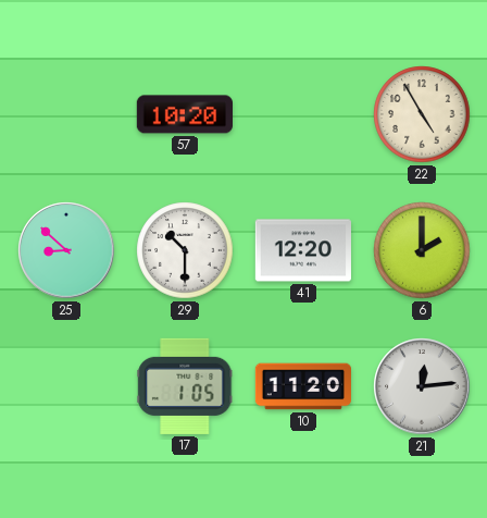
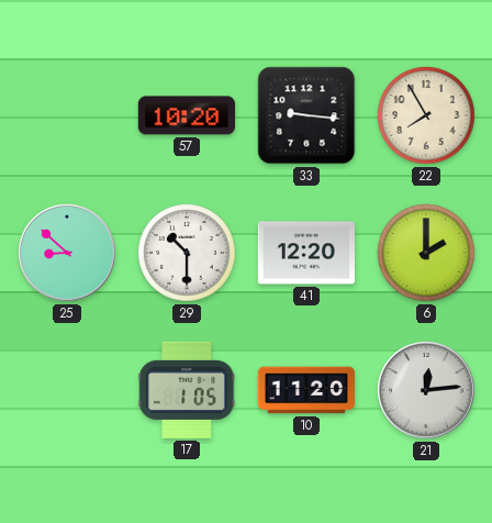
33: none -> 9:16
22: 4:55 -> 7:55
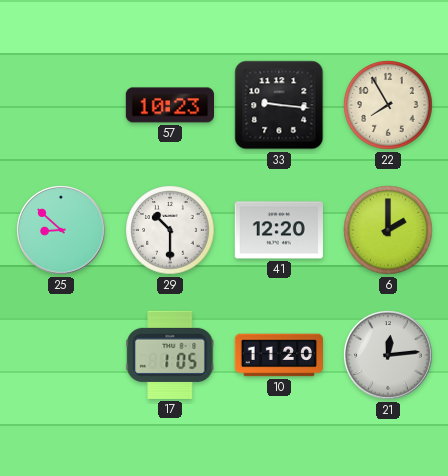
57: 10:20 -> 10:23
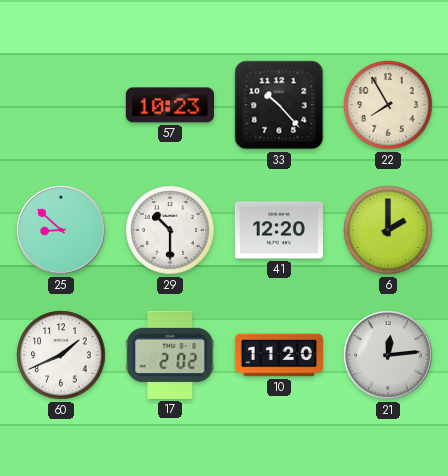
33: 9:16 -> 10:23
60: none -> 1:41
17: 1:05 -> 2:02
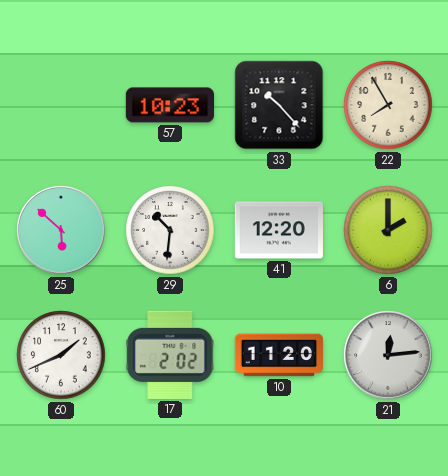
25: 8:52 -> 5:52
29: 10:30 -> 10:31
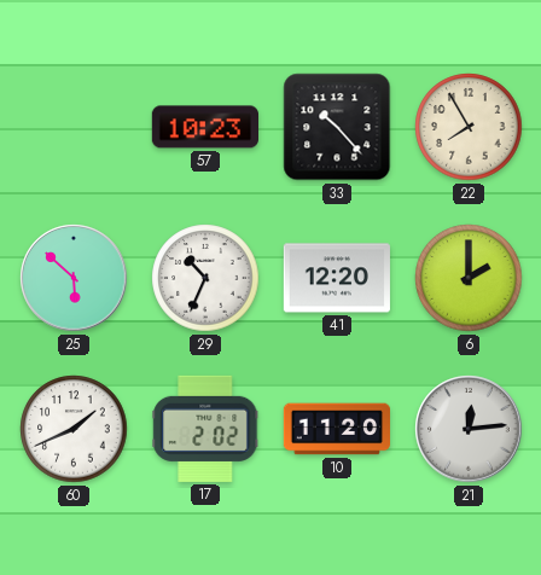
29: 10:31 -> 10:34
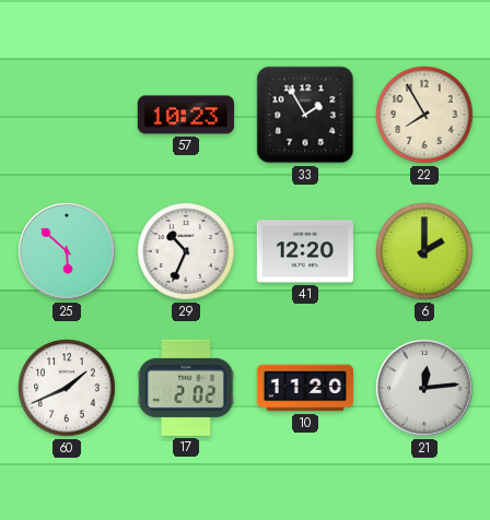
33: 10:23 -> 1:55
